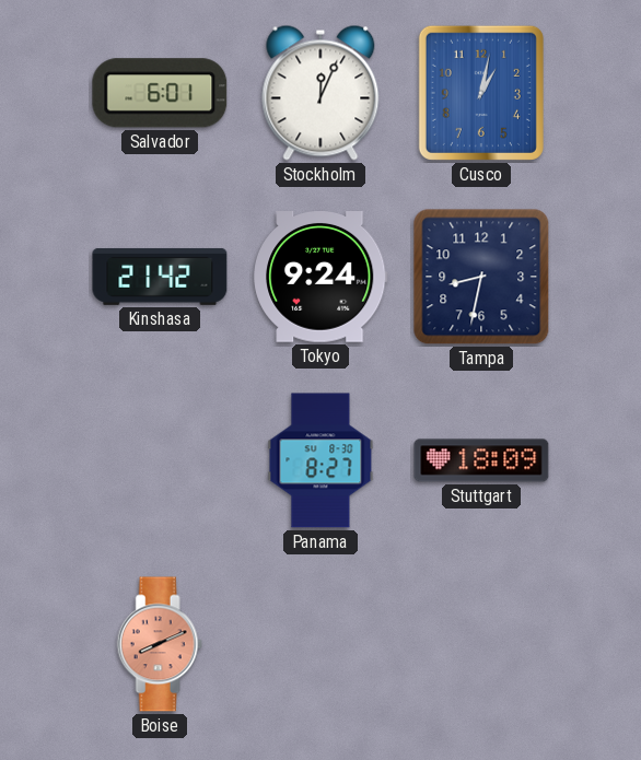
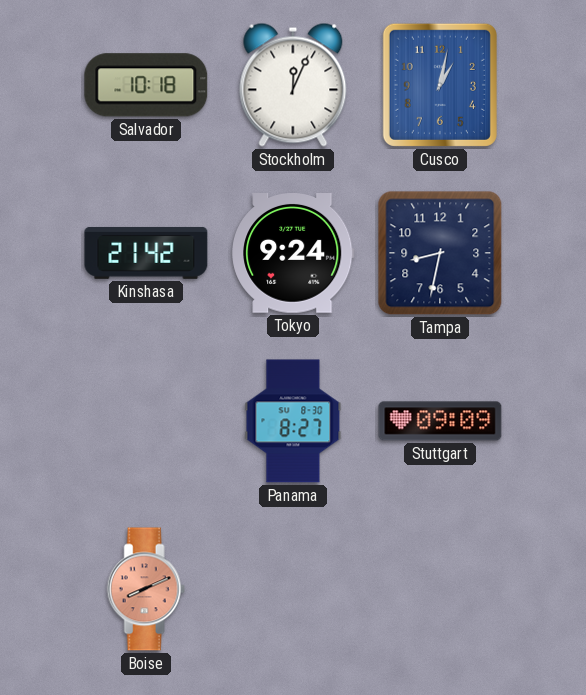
Salvador: 6:01 -> 10:18
Stuttgart: 18:09 -> 09:09
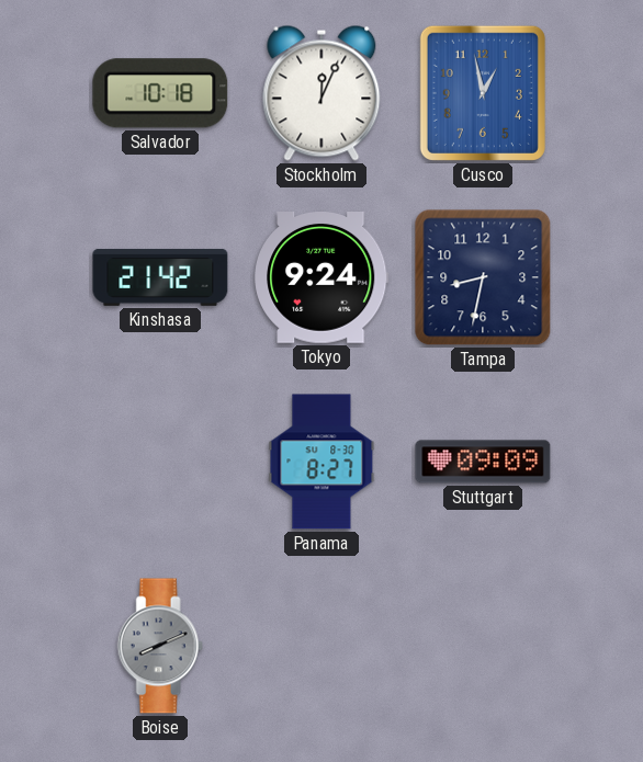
Cusco: 1:02 -> 12:58
Boise dial: salmon -> grey
